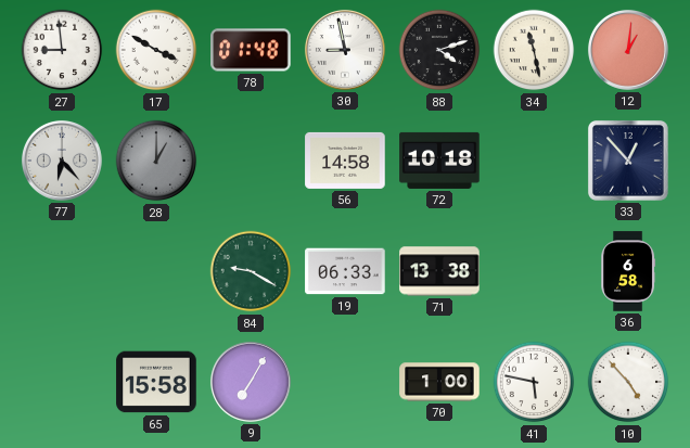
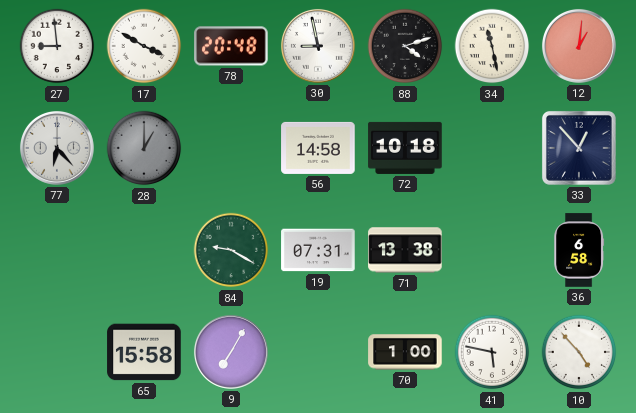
78: 01:48 -> 20:48
19: 06:33 -> 07:31
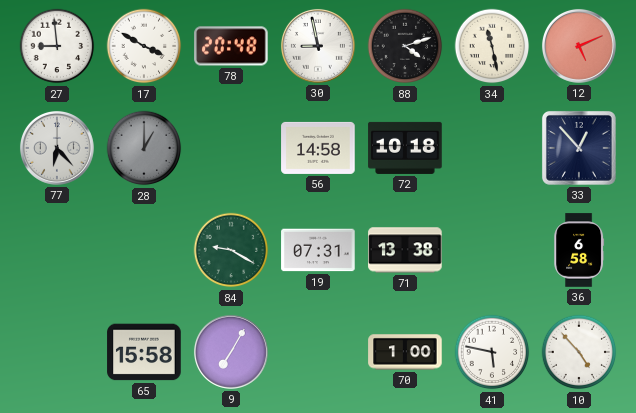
12: 1:01 -> 5:11
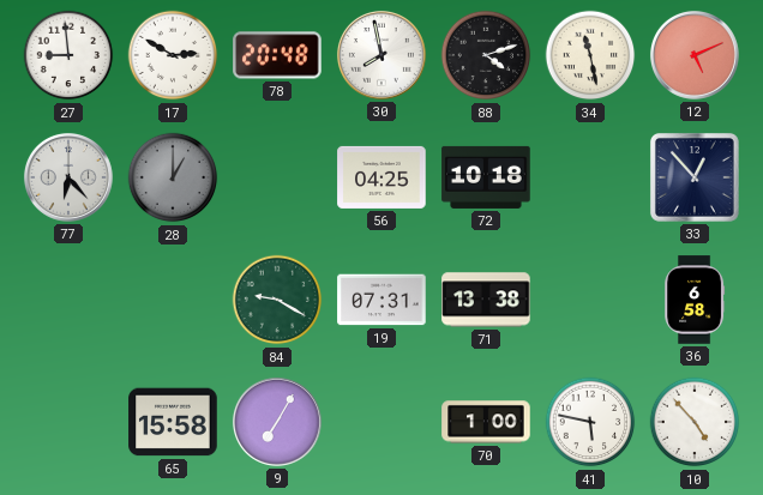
17: 3:50 -> 2:50
30: 8:58 -> 7:58
56: 14:58 -> 04:25
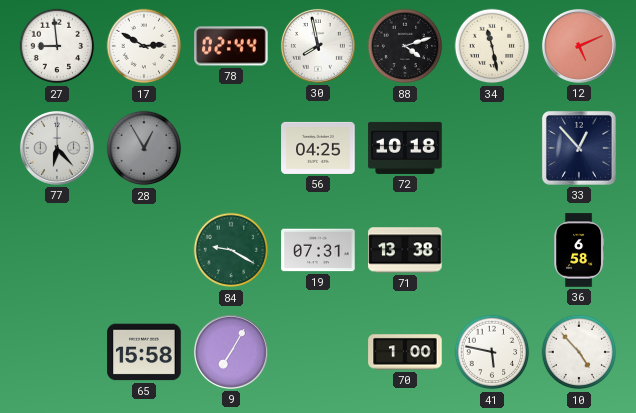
78: 20:48 -> 02:44
28: 1:00 -> 12:55
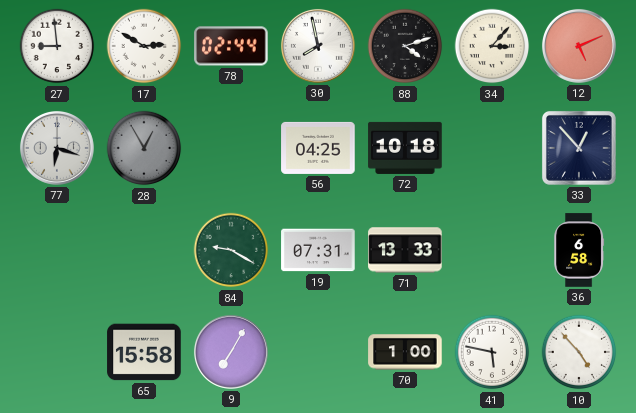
34: 11:28 -> 3:07
77: 6:23 -> 6:18
71: 13:38 -> 13:33
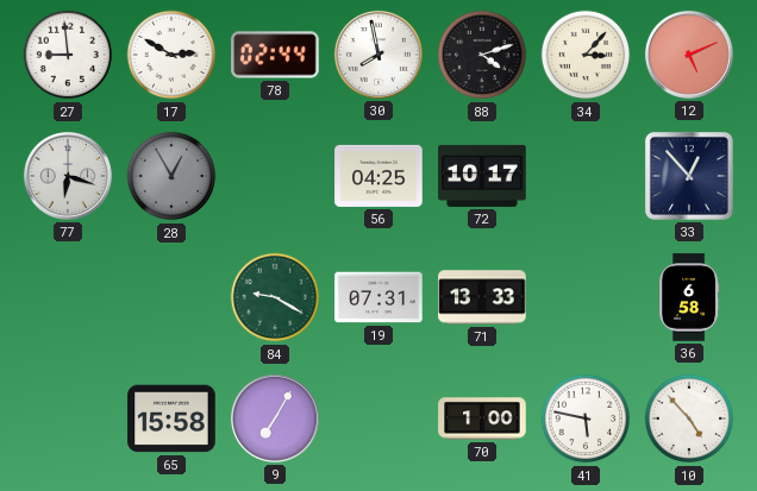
72: 10:18 -> 10:17
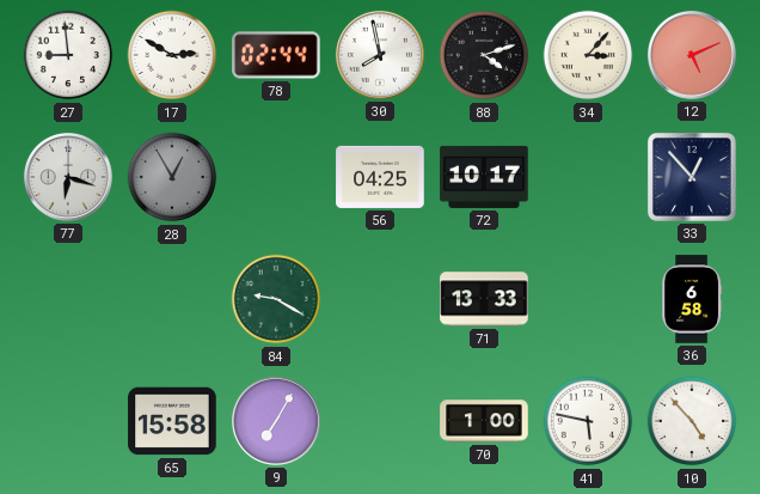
19: 07:31 -> none
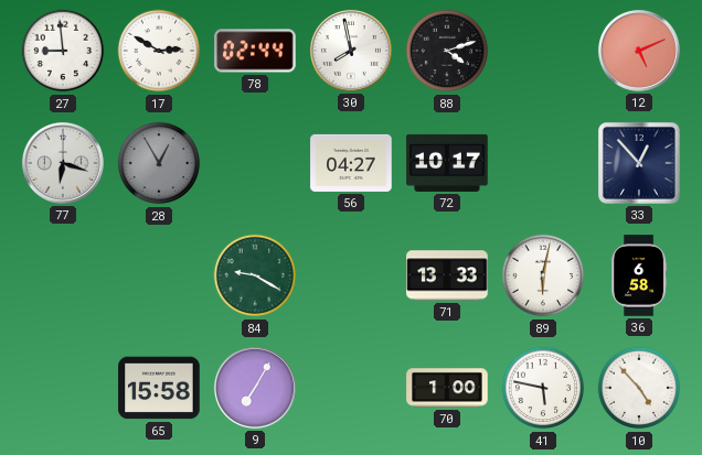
34: 3:07 -> none
56: 04:25 -> 04:27
89: none -> 6:02
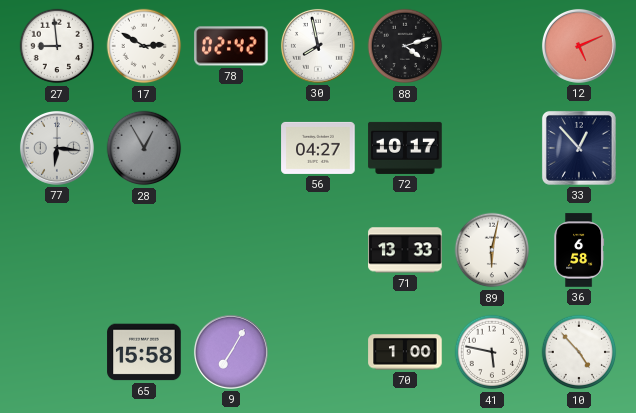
78: 02:44 -> 02:42
77: 6:18 -> 6:16
84: 9:20 -> none
